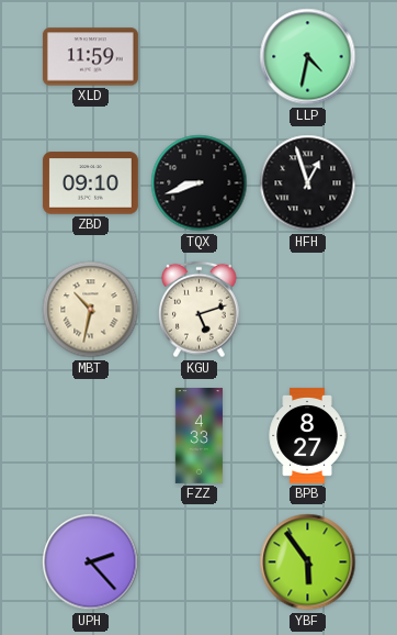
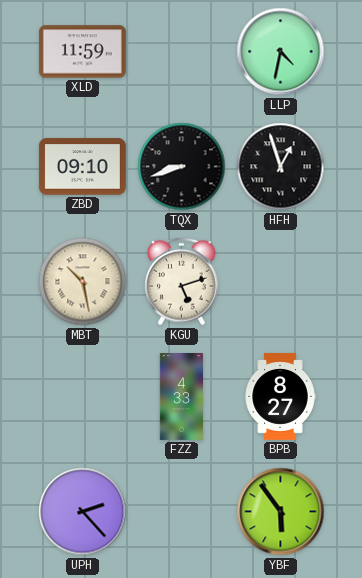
MBT: 10:32 -> 10:28
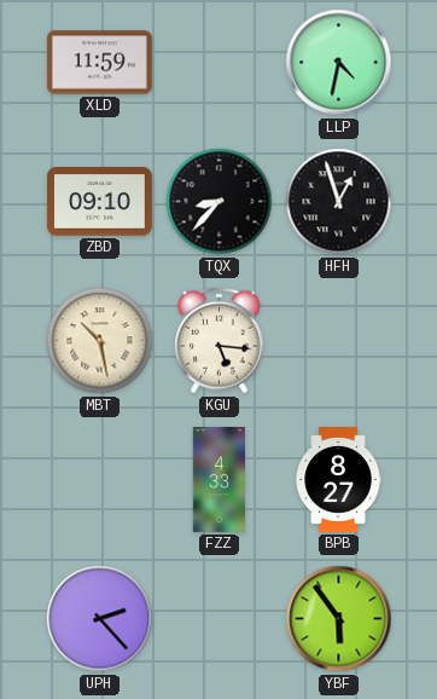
TQX: 8:42 -> 8:37
KGU: 5:12 -> 5:16
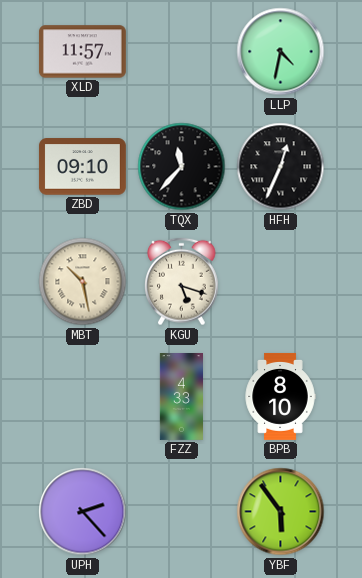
XLD: 11:59 -> 11:57
TQX: 8:37 -> 11:37
HFH: 12:57 -> 12:34
KGU: 5:16 -> 5:18
BPB: 8:27 -> 8:10
